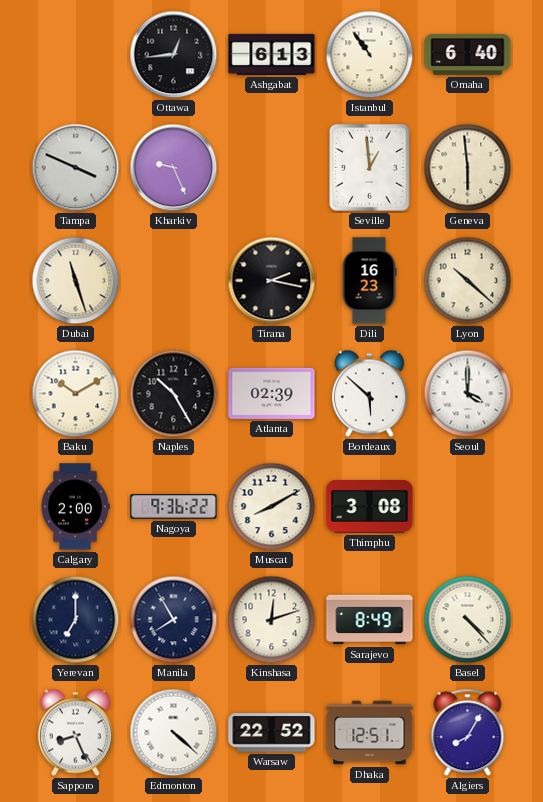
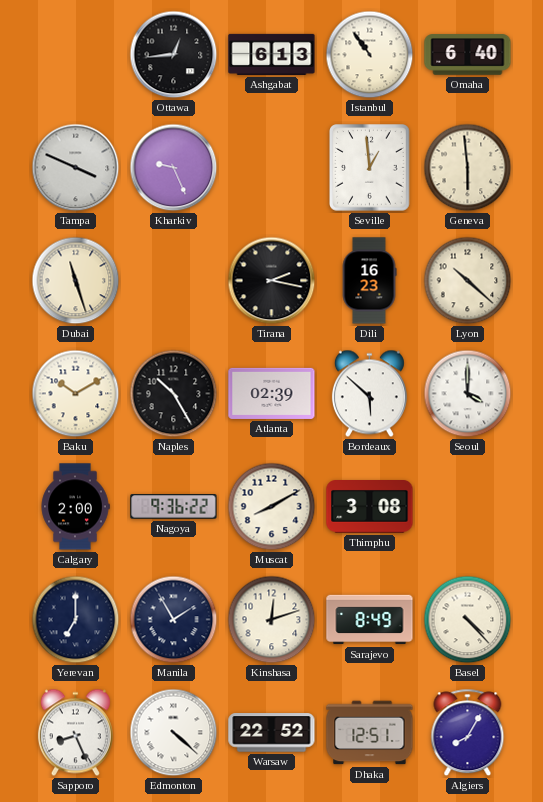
Manila: 7:55 -> 1:55
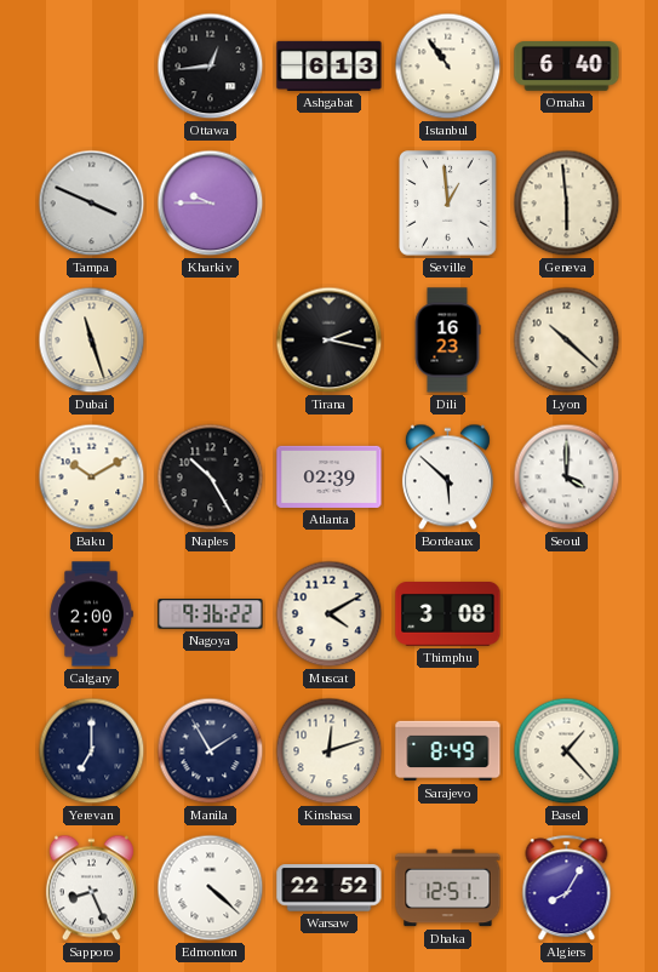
Kharkiv: 9:26 -> 9:45
Muscat: 8:10 -> 4:10
Basel: 4:23 -> 1:23
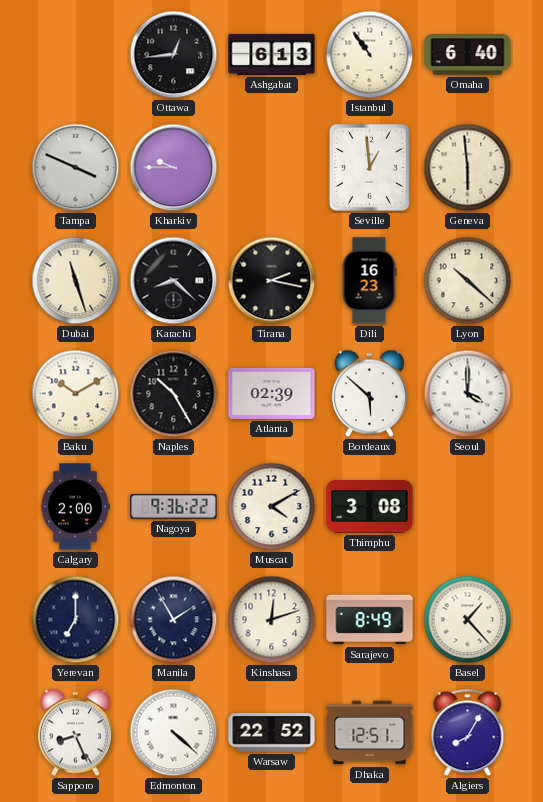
Karachi: none -> 8:22
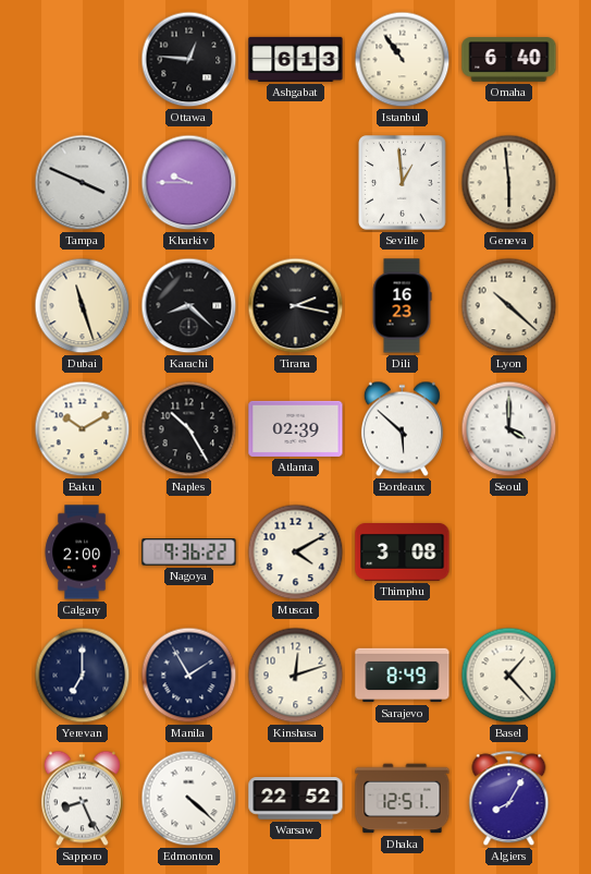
Ottawa: 12:44 -> 12:46
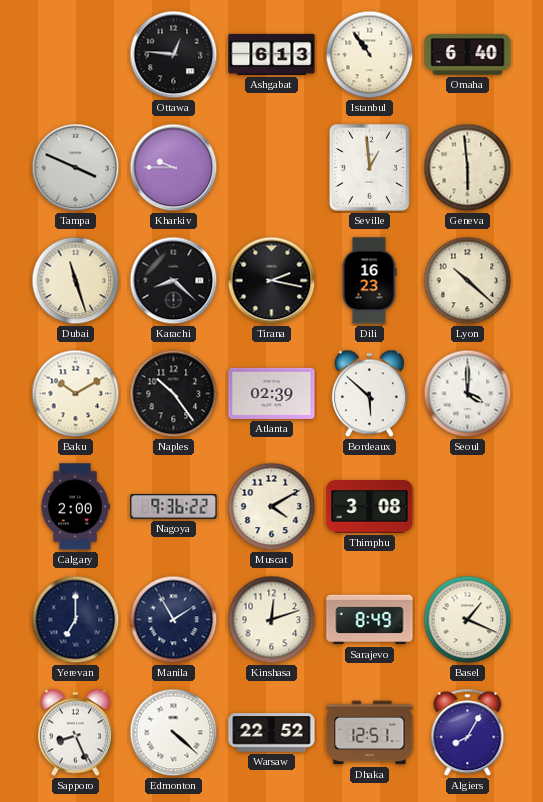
Naples: 10:25 -> 10:24
Basel: 1:23 -> 1:19
